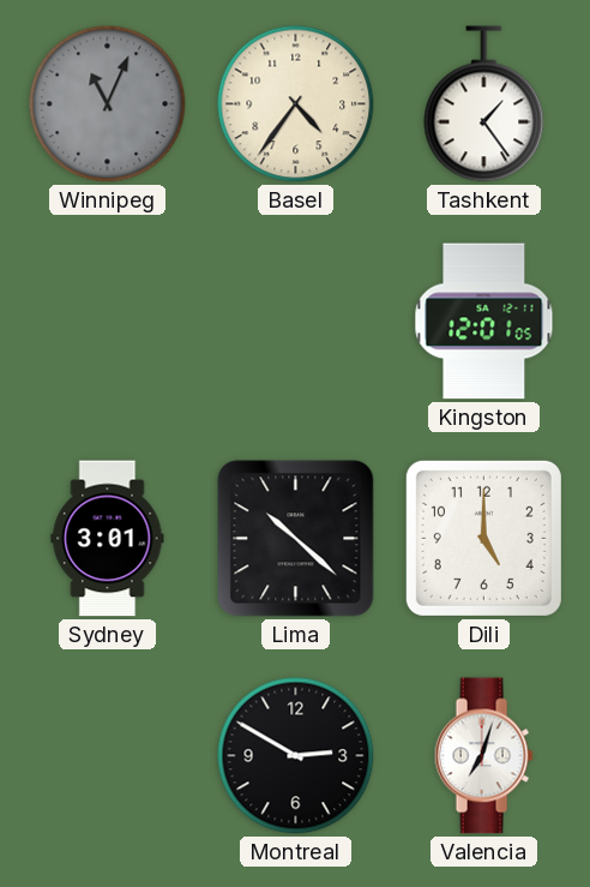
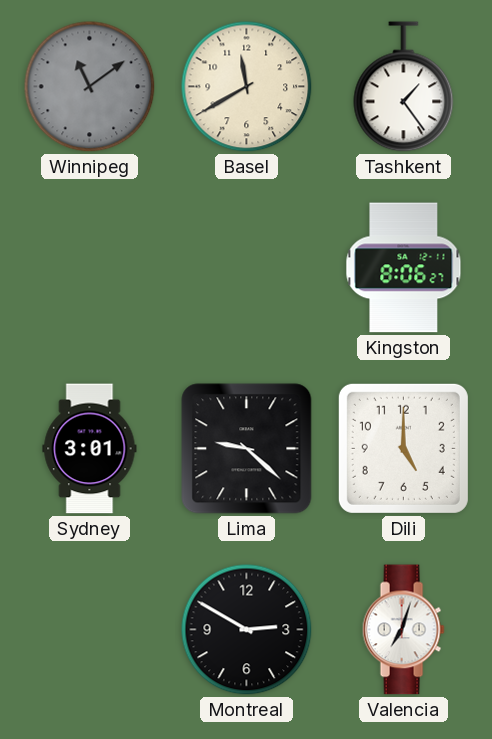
Winnipeg: 11:04 -> 11:09
Basel: 4:36 -> 11:40
Kingston: 12:01 -> 8:06
Lima: 10:22 -> 9:22
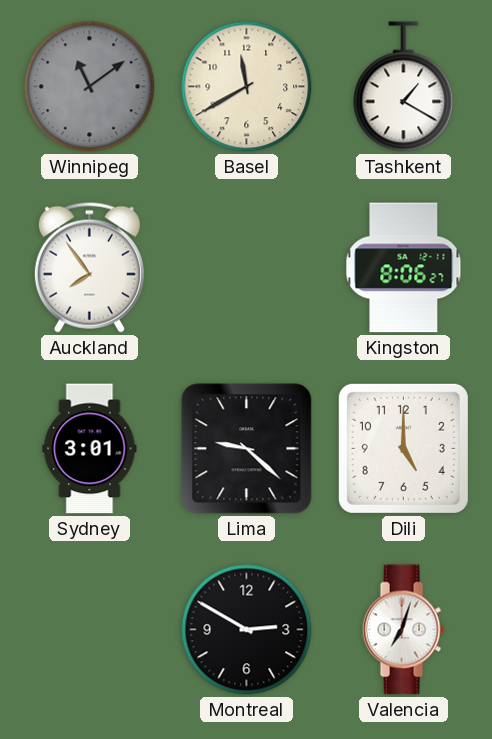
Tashkent: 1:24 -> 1:20
Auckland: none -> 7:54
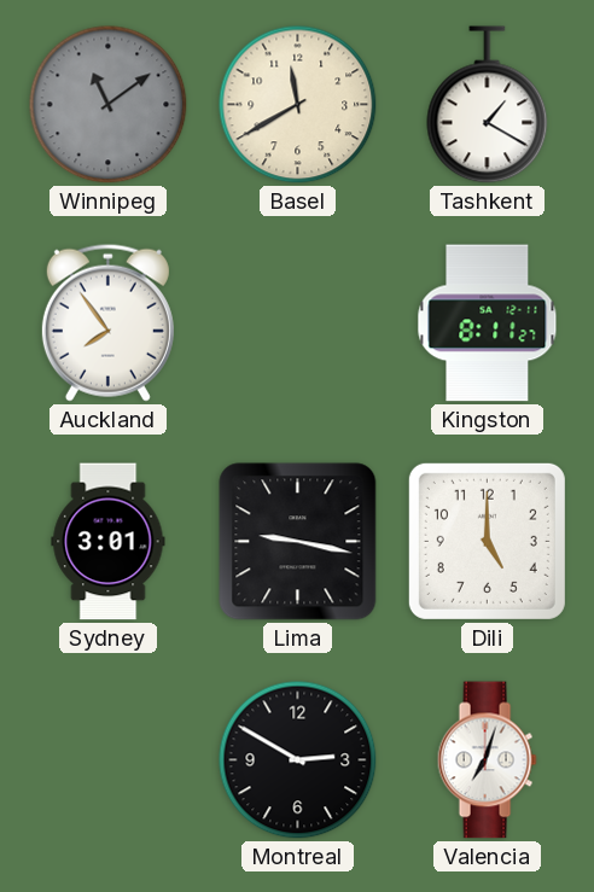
Kingston: 8:06 -> 8:11
Lima: 9:22 -> 9:17
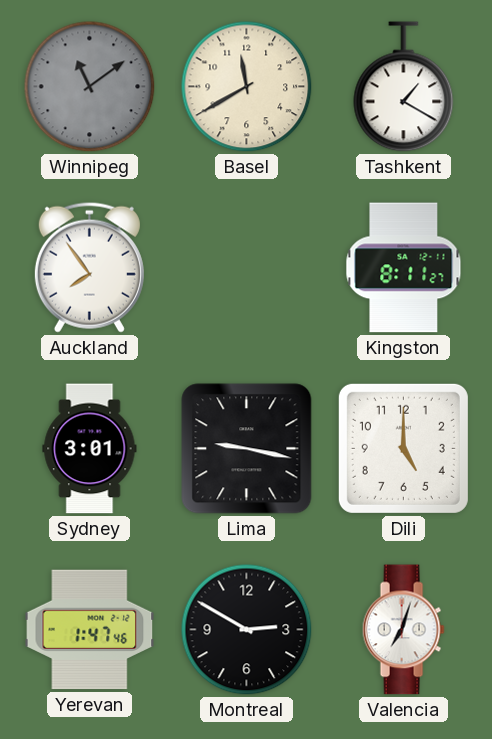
Yerevan: none -> 1:47
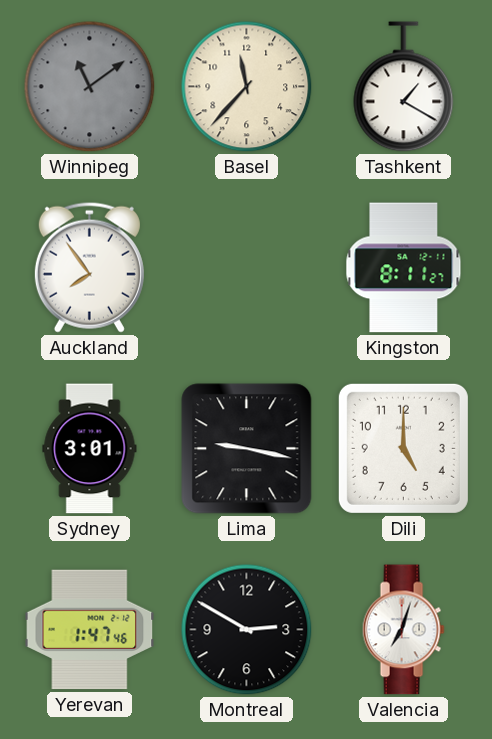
Basel: 11:40 -> 11:37
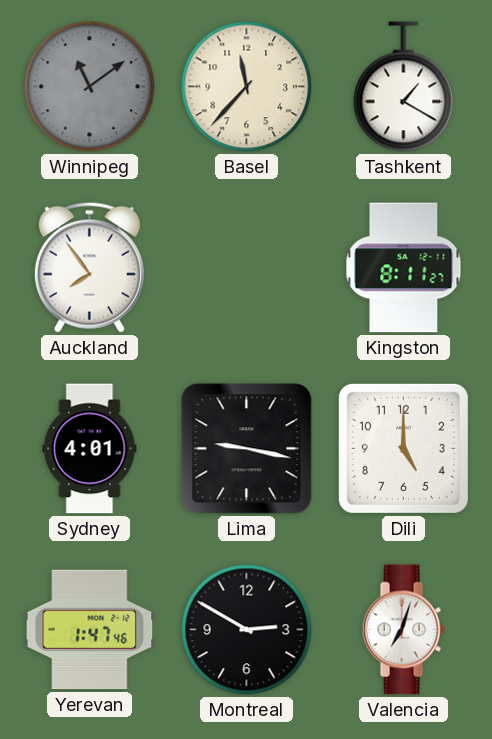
Sydney: 3:01 -> 4:01
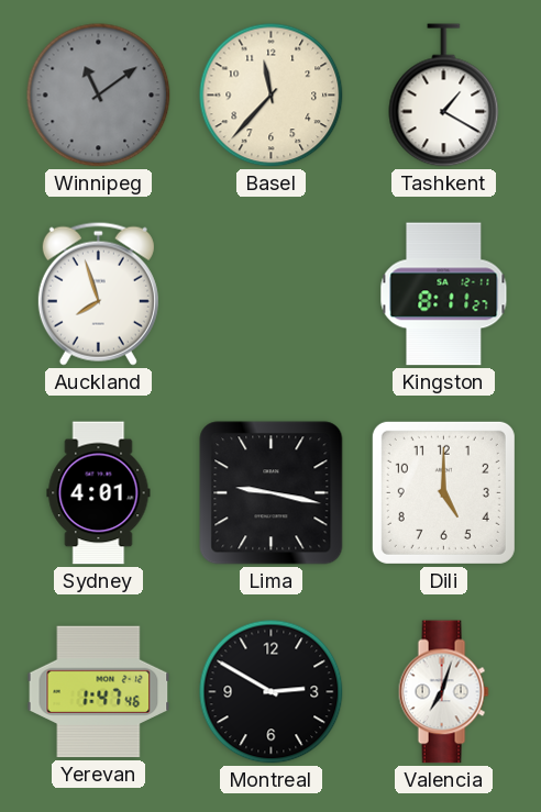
Auckland: 7:54 -> 7:57
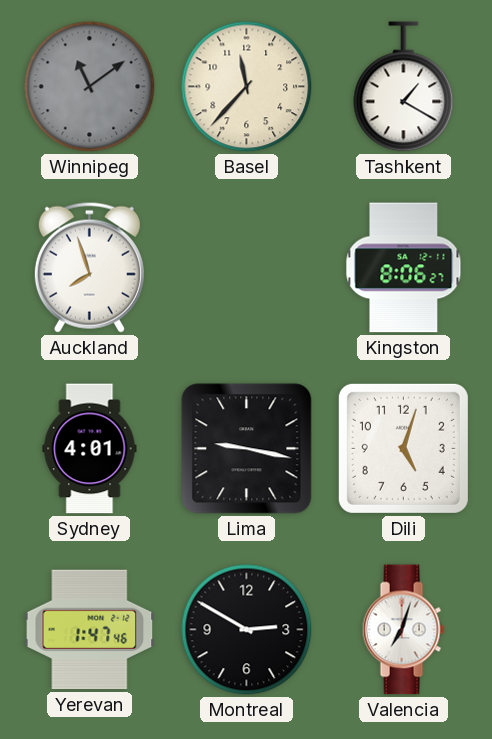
Kingston: 8:11 -> 8:06
Dili: 5:00 -> 5:03
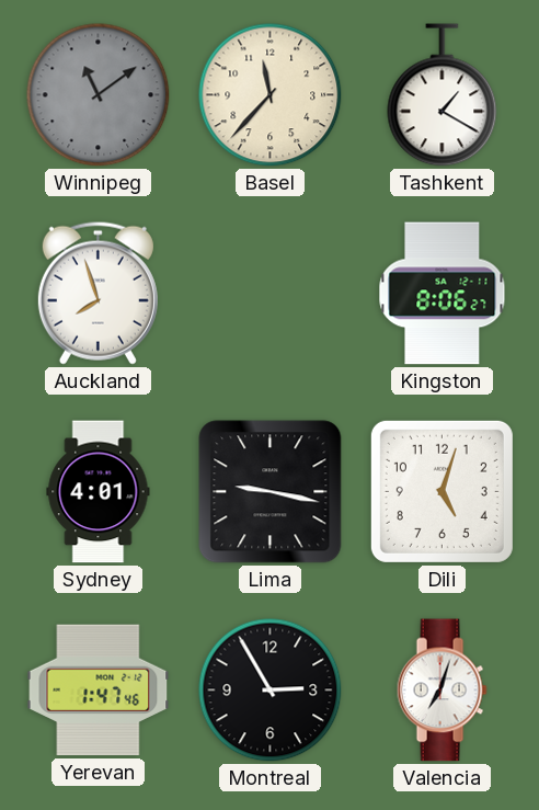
Montreal: 2:50 -> 2:55
